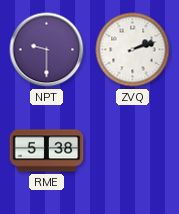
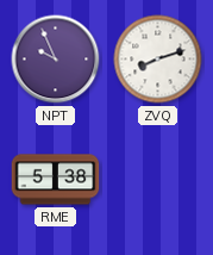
NPT: 9:30 -> 9:56
ZVQ: 2:12 -> 8:12
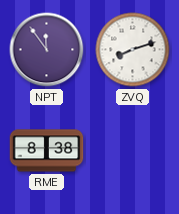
NPT: 9:56 -> 11:54
RME: 5:38 -> 8:38
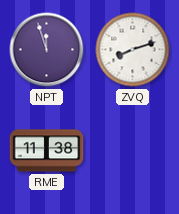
NPT: 11:54 -> 11:57
RME: 8:38 -> 11:38
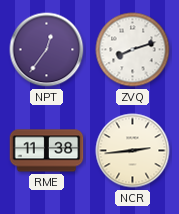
NPT: 11:57 -> 12:36
NCR: none -> 2:44
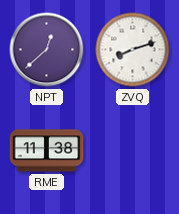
NPT: 12:36 -> 12:38
NCR: 2:44 -> none
